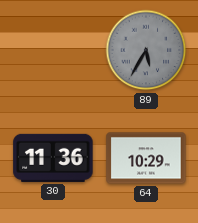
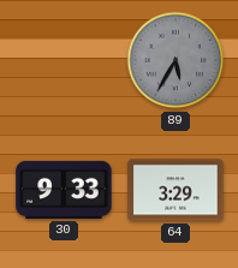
30: 11:36 -> 9:33
64: 10:29 -> 3:29
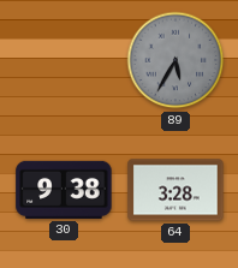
30: 9:33 -> 9:38
64: 3:29 -> 3:28
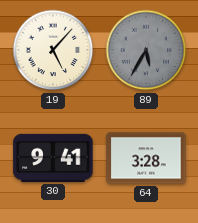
19: none -> 5:07
30: 9:38 -> 9:41
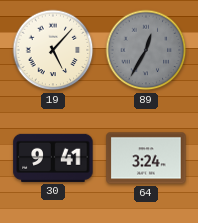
89: 5:35 -> 12:35
64: 3:28 -> 3:24
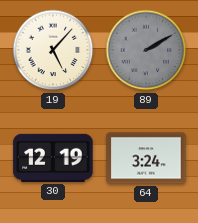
89: 12:35 -> 2:10
30: 9:41 -> 12:19
